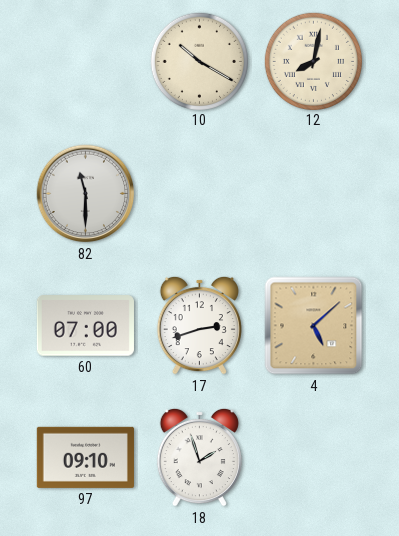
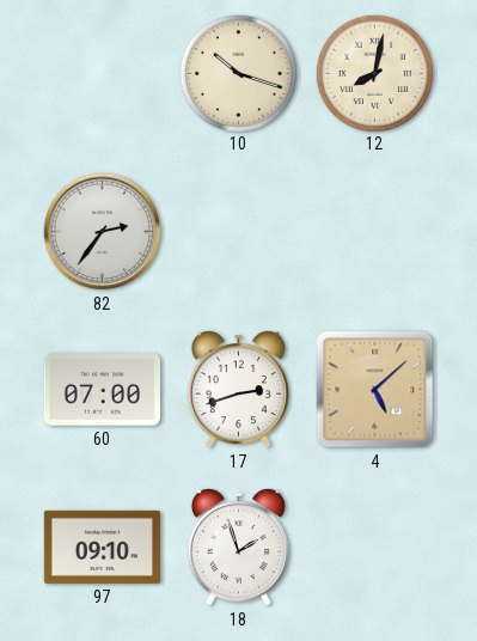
10: 10:20 -> 10:18
82: 11:30 -> 2:36
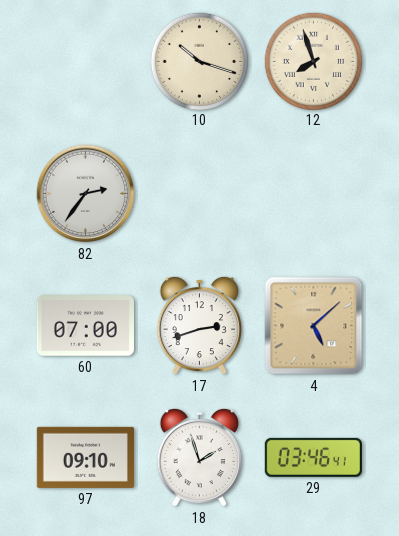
12: 8:02 -> 7:57
29: none -> 03:46
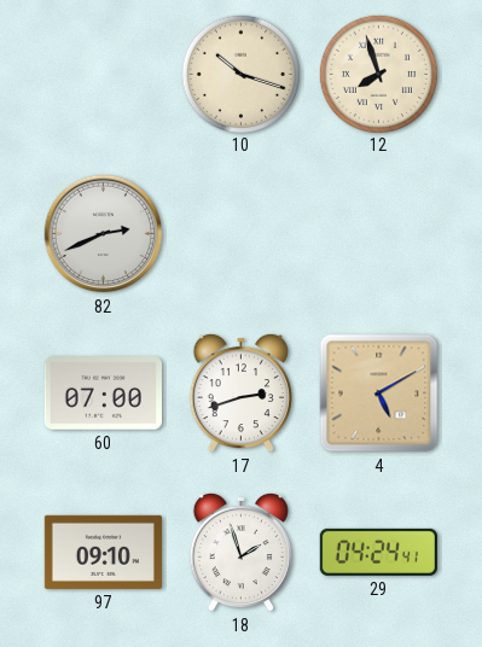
82: 2:36 -> 2:41
4: 5:08 -> 5:10
29: 03:46 -> 04:24
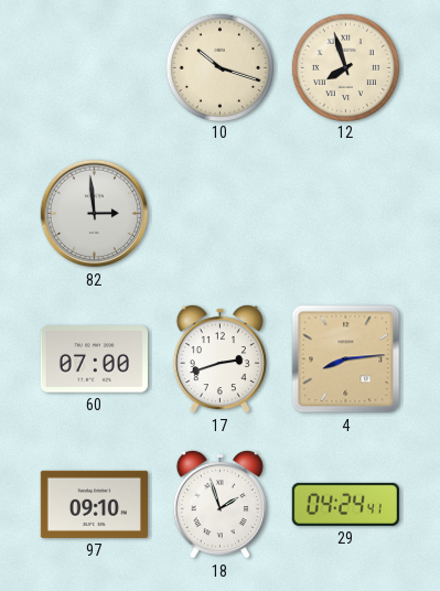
82: 2:41 -> 2:59
4: 5:10 -> 8:14
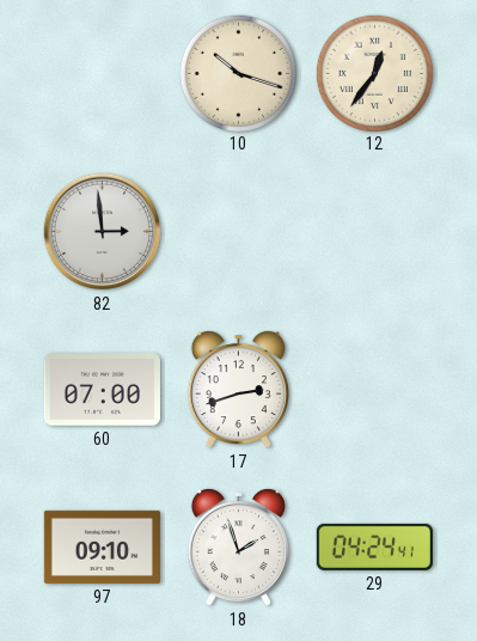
12: 7:57 -> 12:36
4: 8:14 -> none
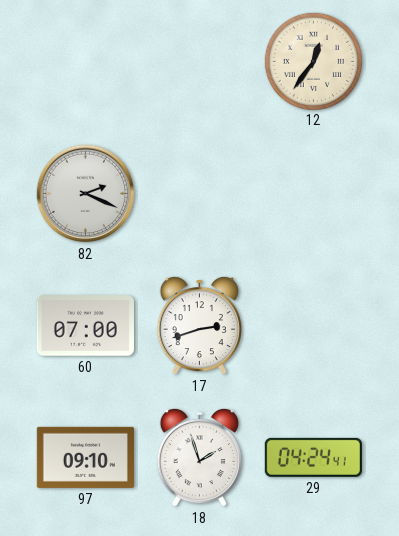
10: 10:18 -> none
82: 2:59 -> 2:19
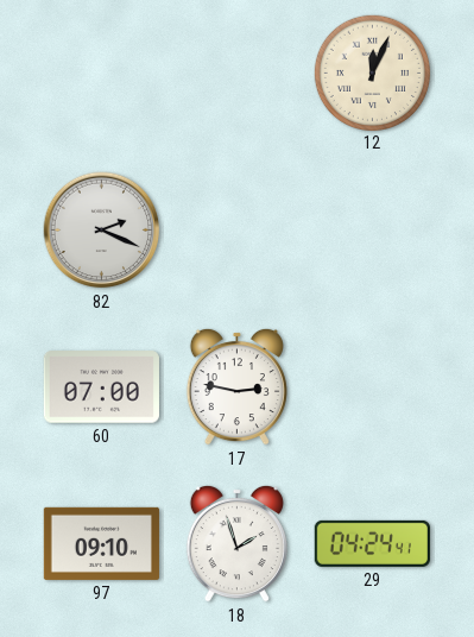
12: 12:36 -> 12:04
17: 2:42 -> 2:47
